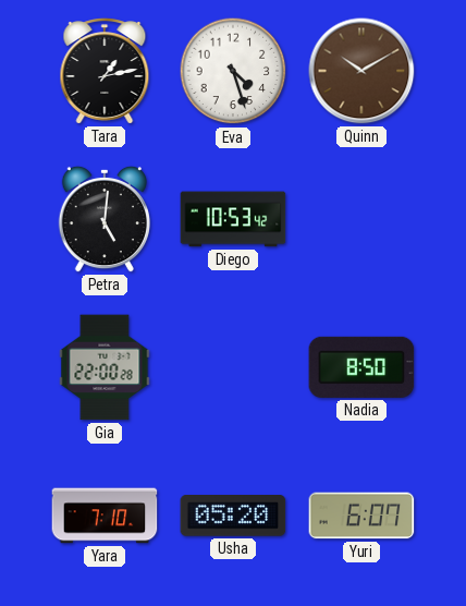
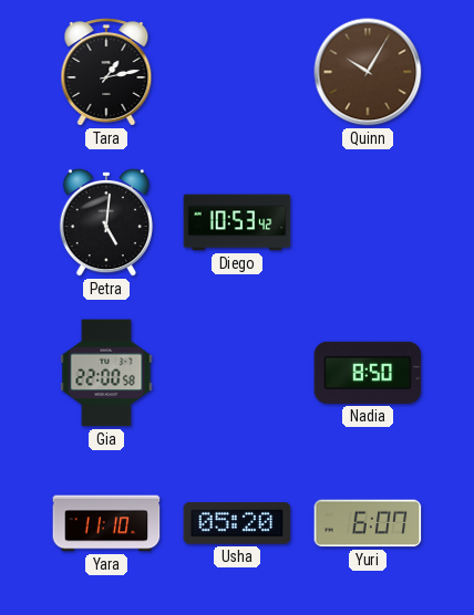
Eva: 4:27 -> none
Quinn: 10:10 -> 10:05
Gia: 22:00:28 -> 22:00:58
Yara: 7:10 -> 11:10
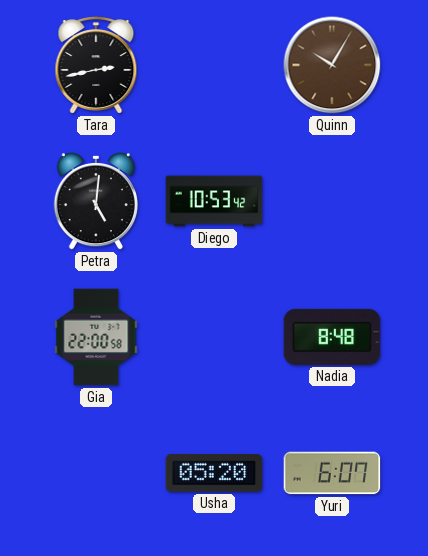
Tara: 1:13 -> 2:43
Nadia: 8:50 -> 8:48
Yara: 11:10 -> none
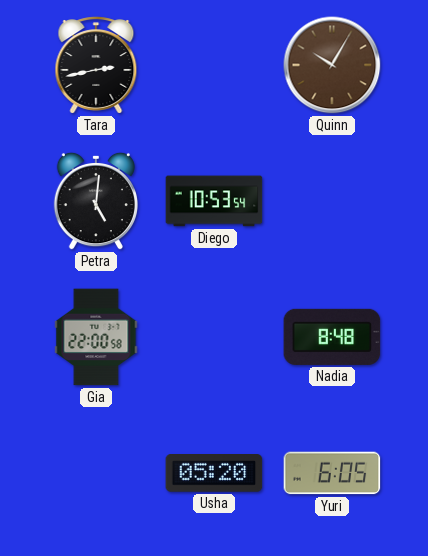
Diego: 10:53:42 -> 10:53:54
Yuri: 6:07 -> 6:05
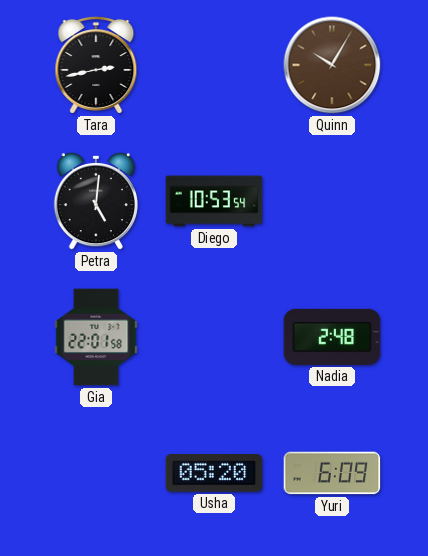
Gia: 22:00 -> 22:01
Nadia: 8:48 -> 2:48
Yuri: 6:05 -> 6:09
